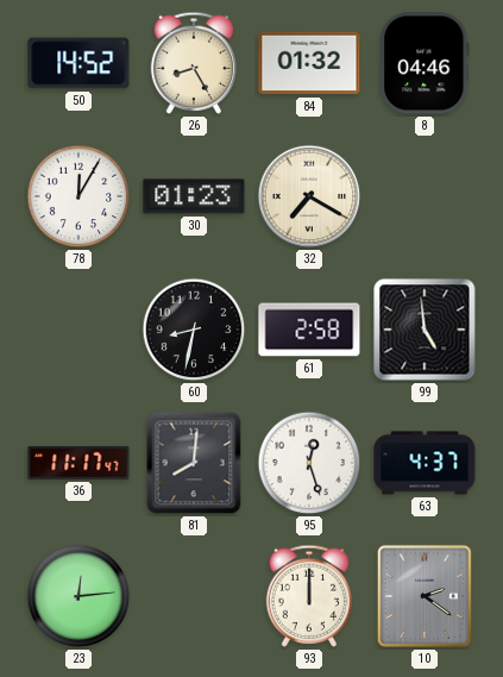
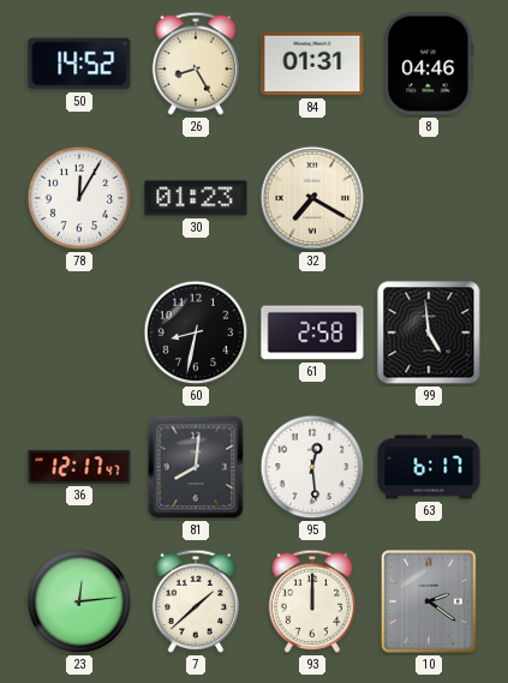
84: 01:32 -> 01:31
36: 11:17 -> 12:17
95: 12:27 -> 12:29
63: 4:37 -> 6:17
7: none -> 1:38
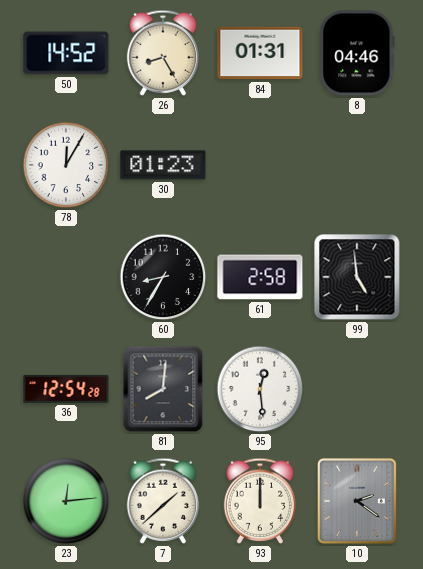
32: 7:20 -> none
60: 8:32 -> 8:35
36: 12:17 -> 12:54
63: 6:17 -> none
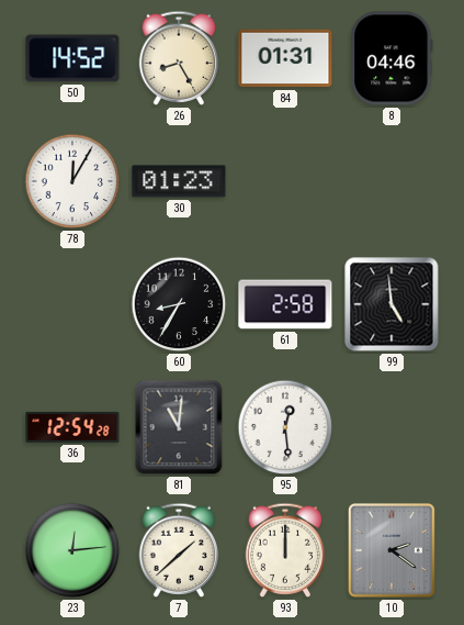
81: 8:01 -> 11:01
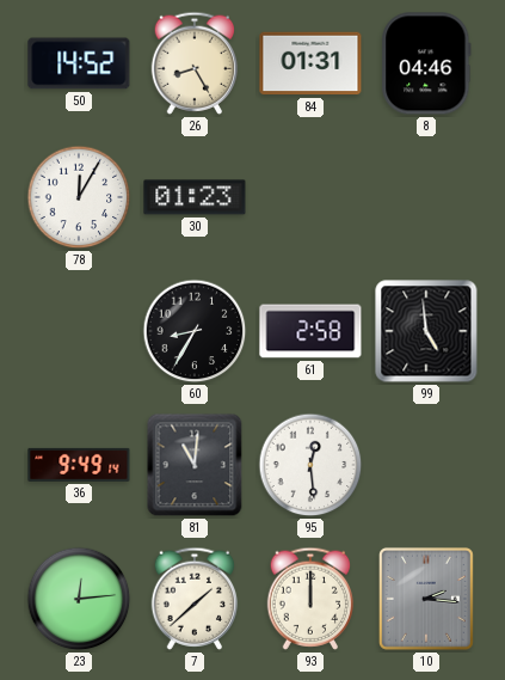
36: 12:54 -> 9:49
10: 2:21 -> 2:16
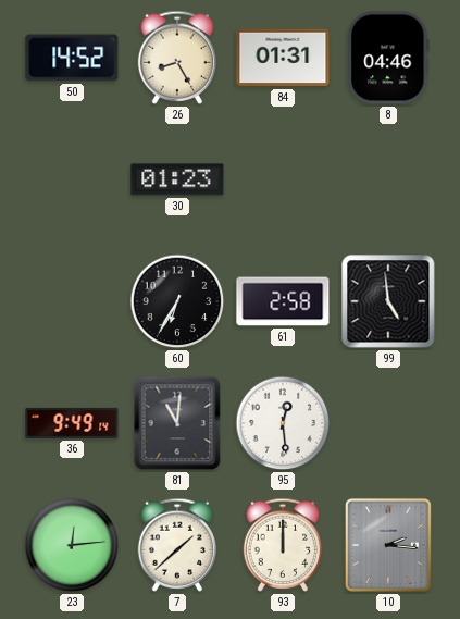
78: 12:05 -> none
60: 8:35 -> 6:35
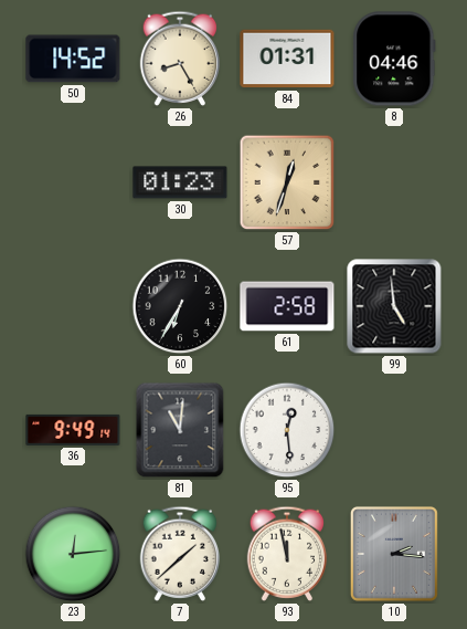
57: none -> 12:33
93: 12:00 -> 11:58
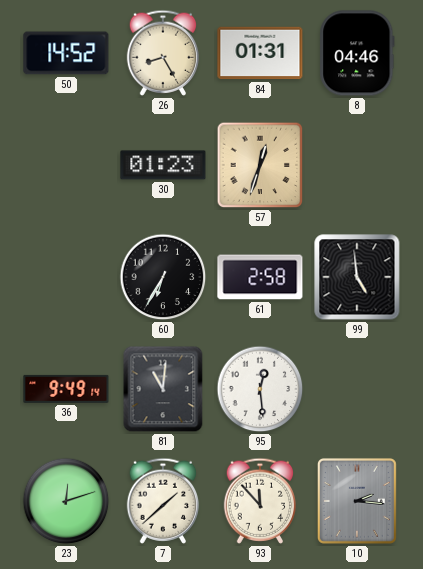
23: 12:14 -> 12:12
93: 11:58 -> 11:53
